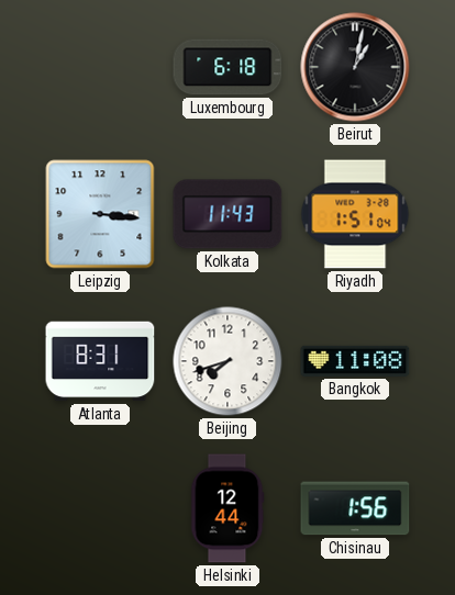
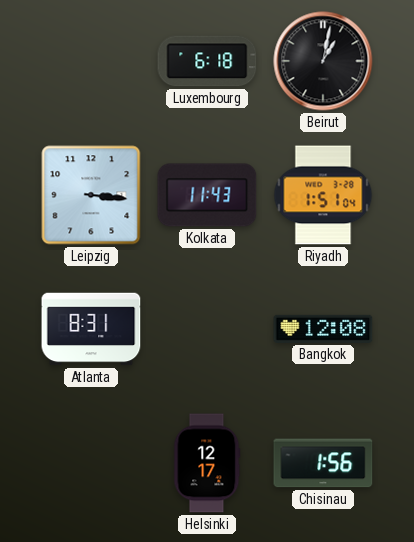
Beijing: 7:42 -> none
Bangkok: 11:08 -> 12:08
Helsinki: 12:44 -> 12:17
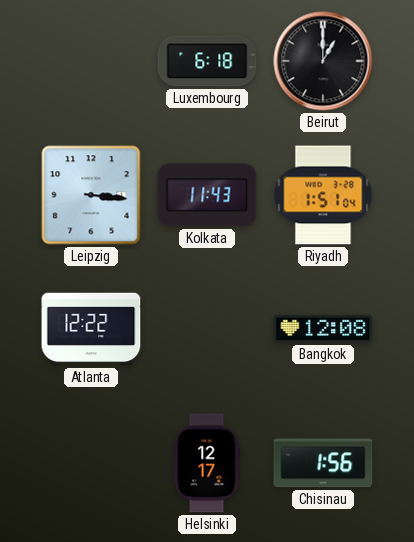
Beirut: 1:02 -> 1:00
Atlanta: 8:31 -> 12:22
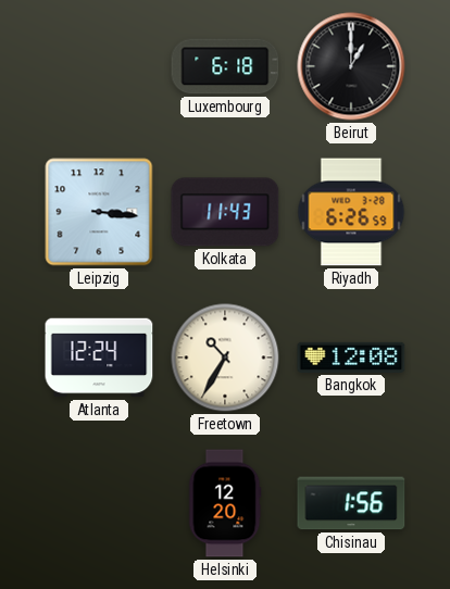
Riyadh: 1:51 -> 6:26
Atlanta: 12:22 -> 12:24
Freetown: none -> 10:35
Helsinki: 12:17 -> 12:20
